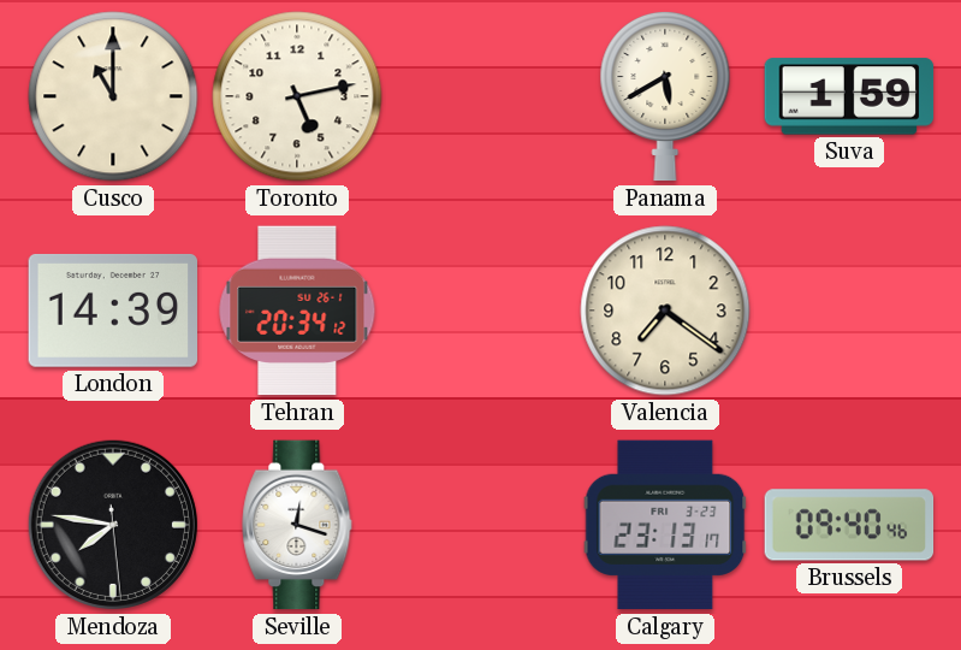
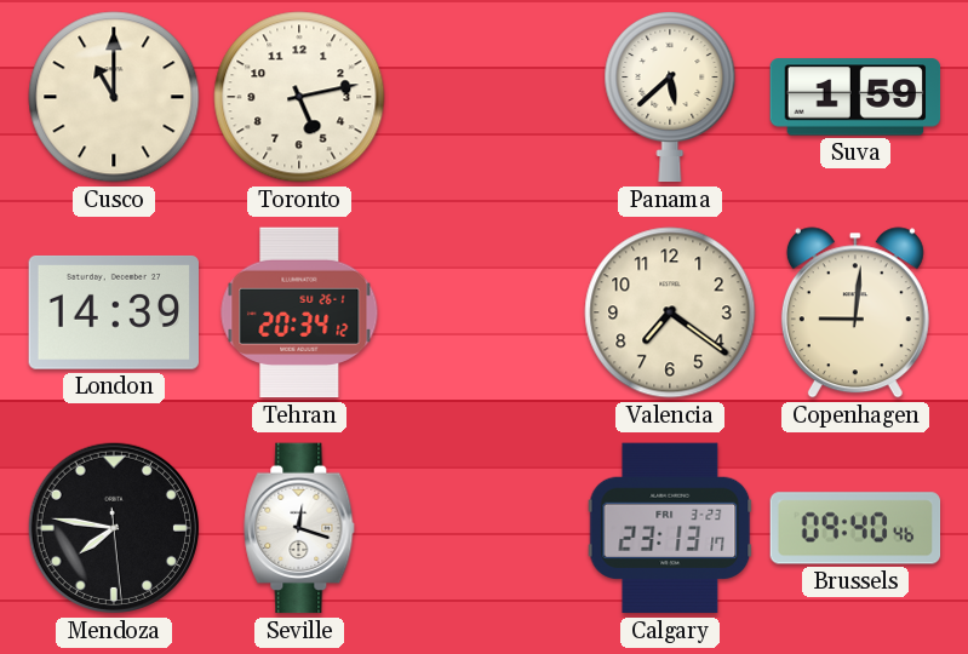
Panama: 5:40 -> 5:38
Copenhagen: none -> 9:01
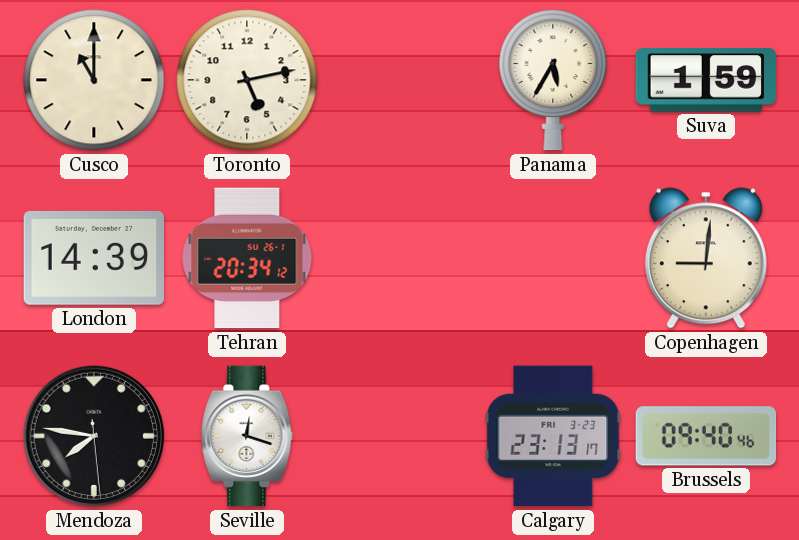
Panama: 5:38 -> 5:35
Valencia: 7:21 -> none
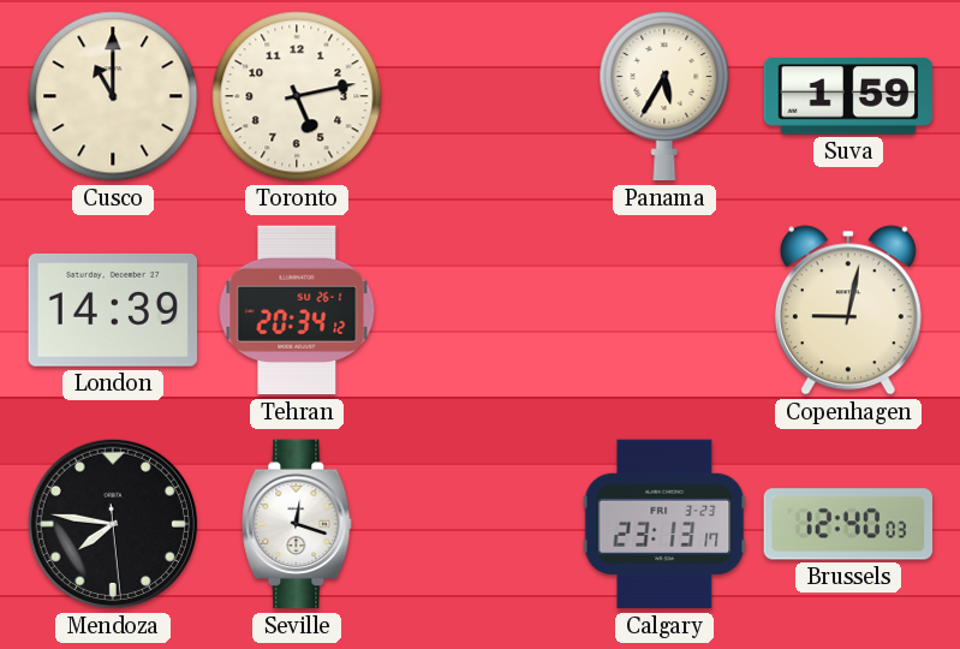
Copenhagen: 9:01 -> 9:02
Brussels: 09:40 -> 12:40
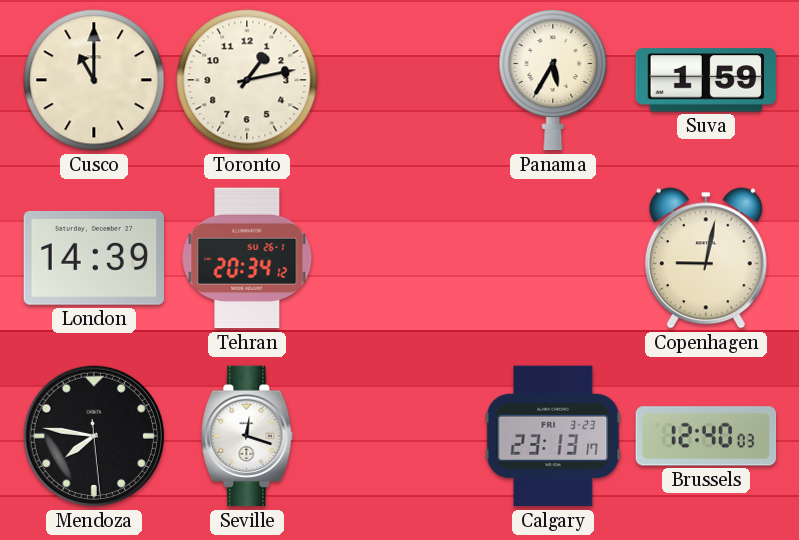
Toronto: 5:13 -> 1:13
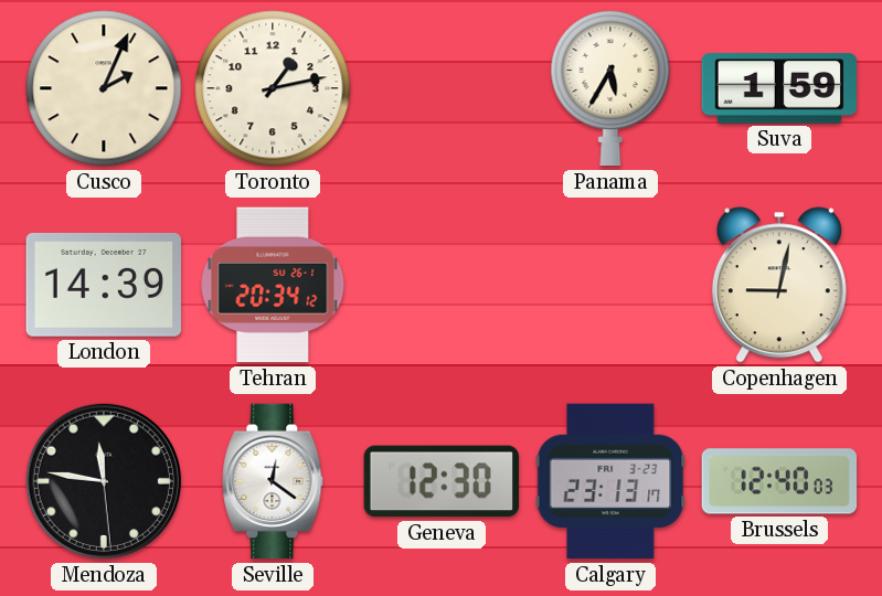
Cusco: 11:00 -> 2:04
Mendoza: 7:46 -> 11:46
Seville: 12:18 -> 12:21
Geneva: none -> 12:30
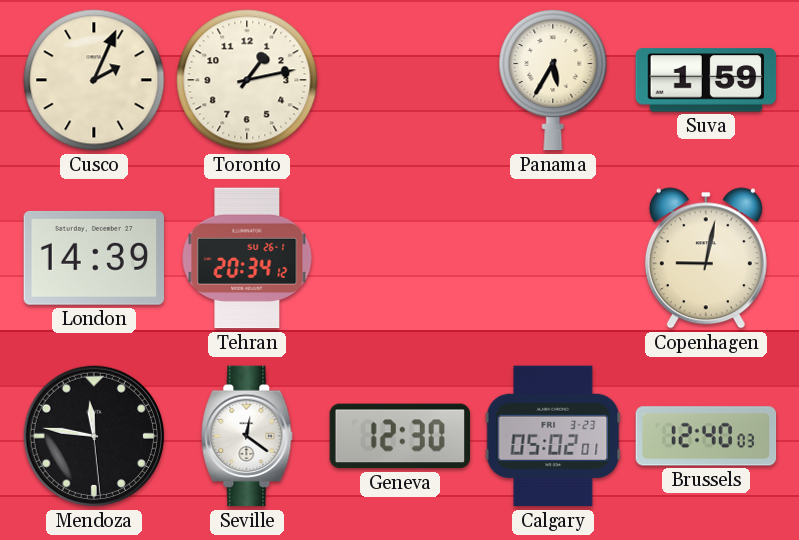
Calgary: 23:13 -> 05:02
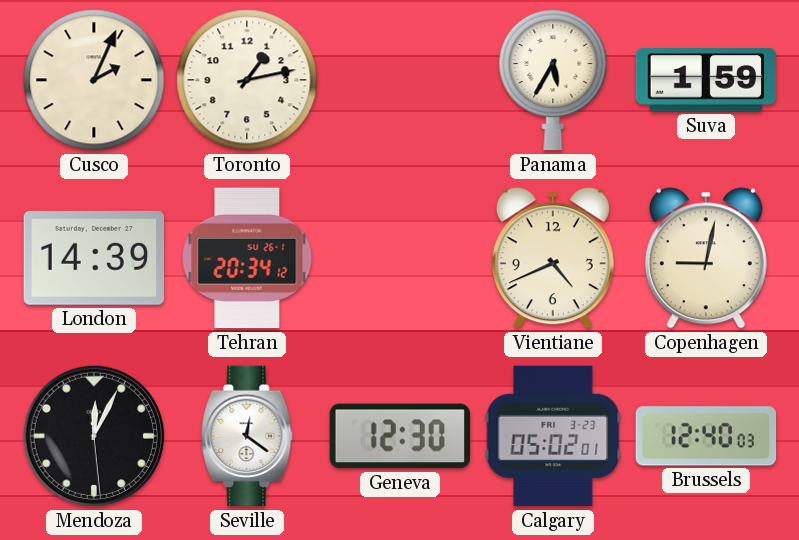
Vientiane: none -> 4:41
Mendoza: 11:46 -> 12:04
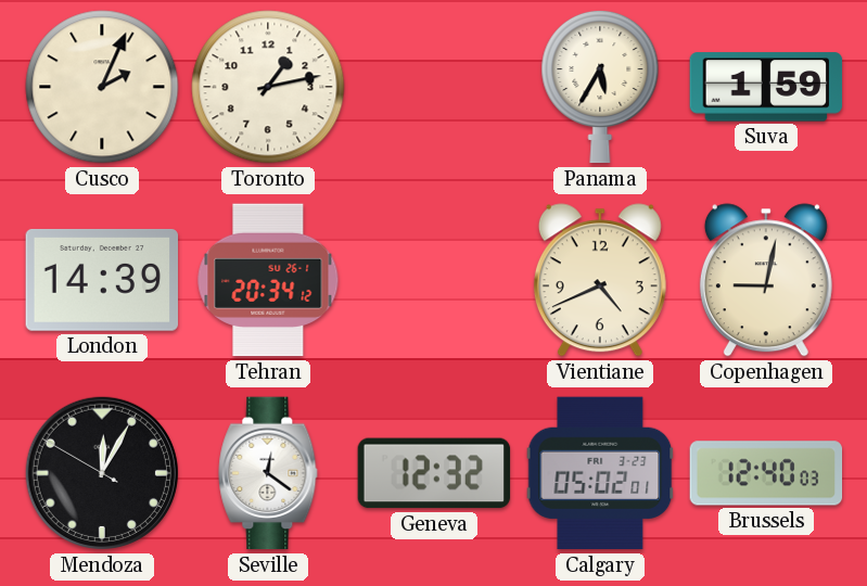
Mendoza: 12:04:29 -> 12:04:50
Geneva: 12:30 -> 12:32
